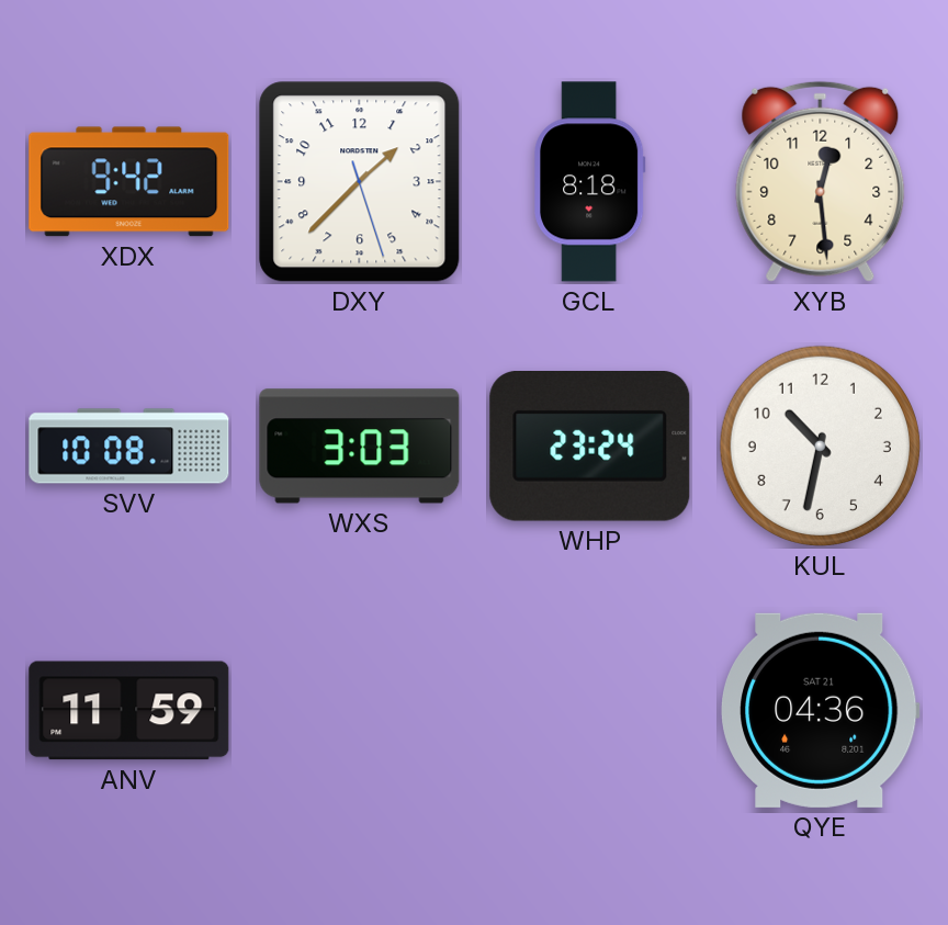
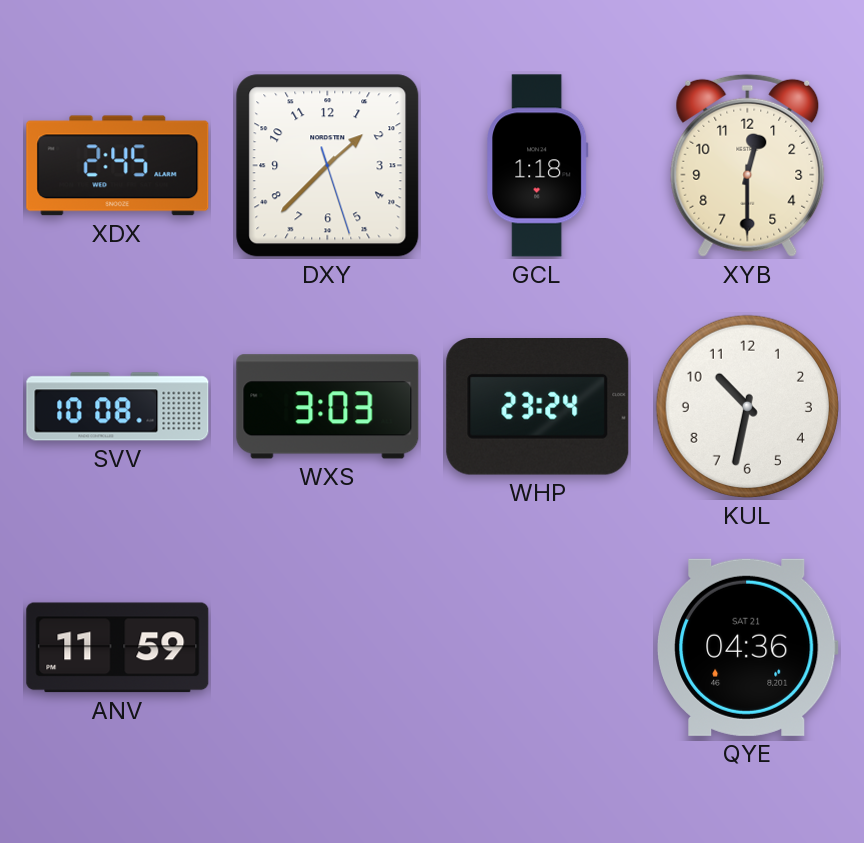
XDX: 9:42 -> 2:45
GCL: 8:18 -> 1:18
XYB: 12:29 -> 12:30
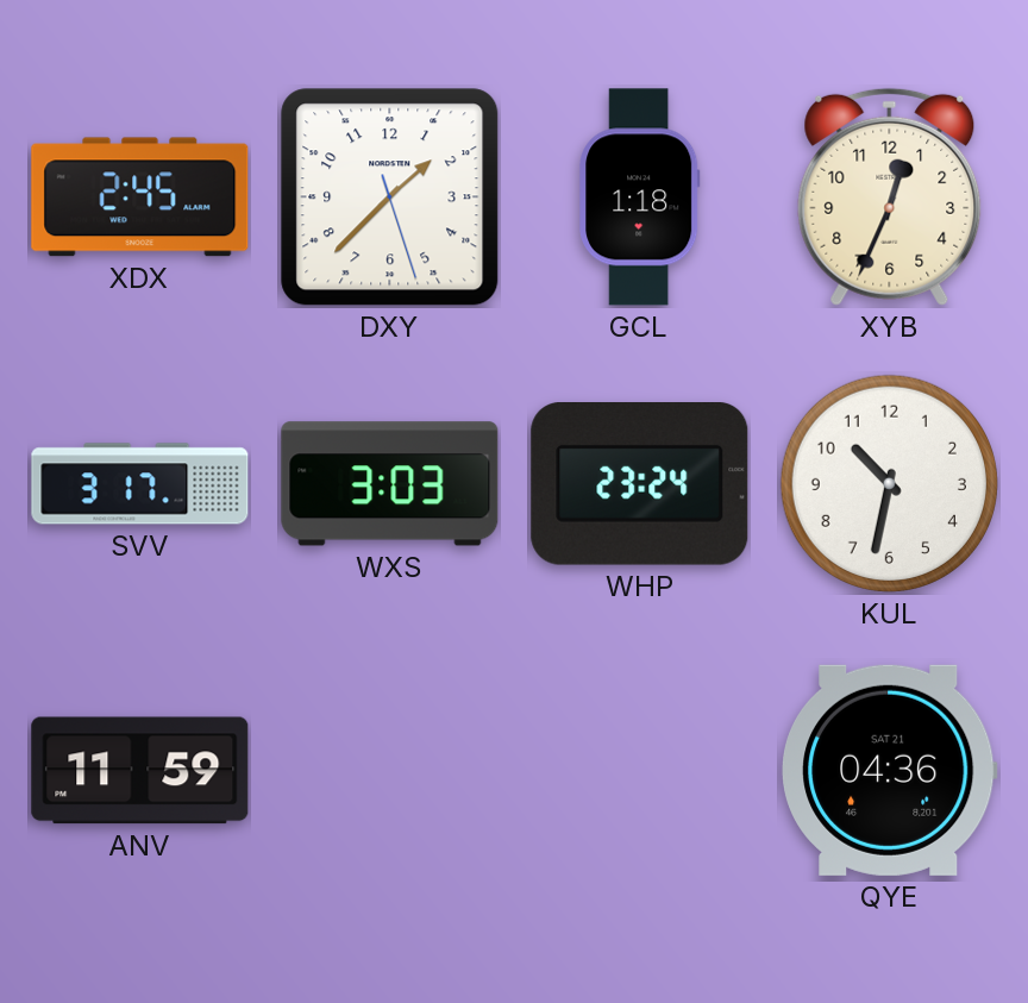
XYB: 12:30 -> 12:34
SVV: 10:08 -> 3:17
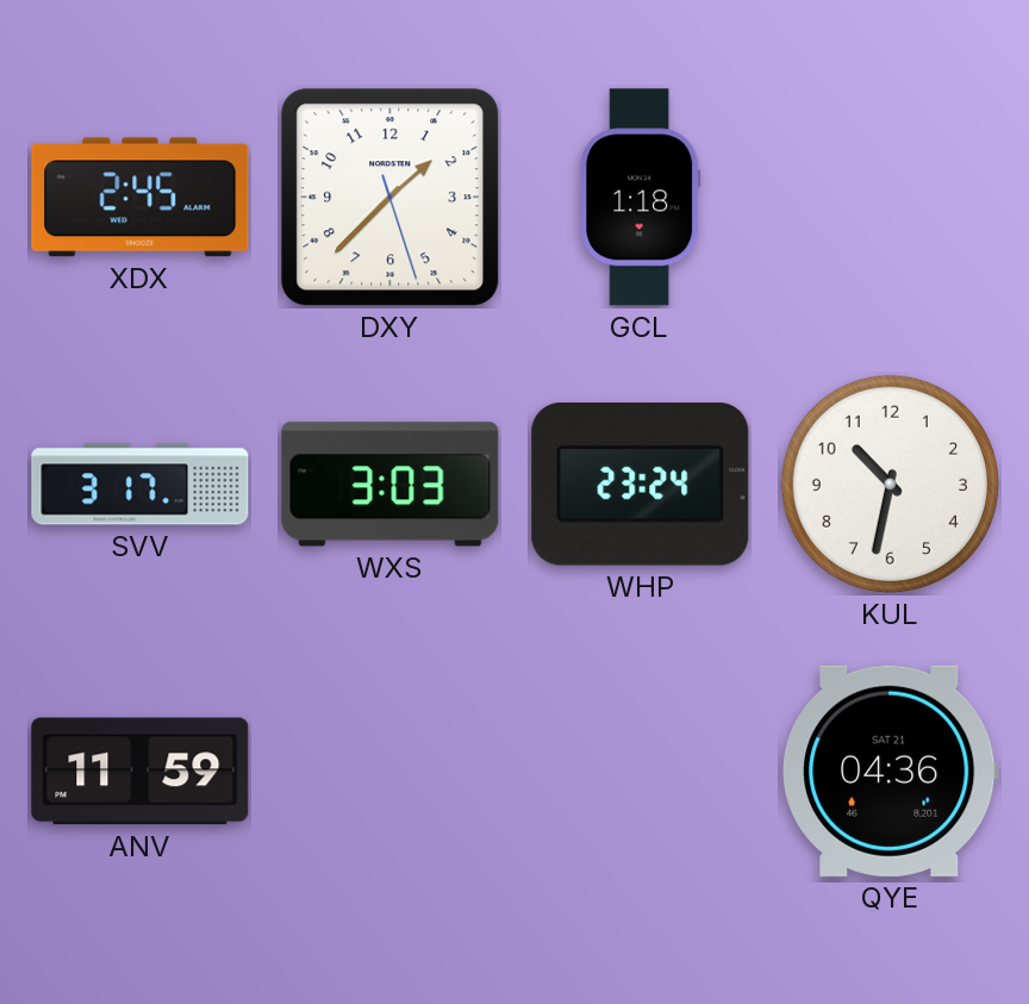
XYB: 12:34 -> none
